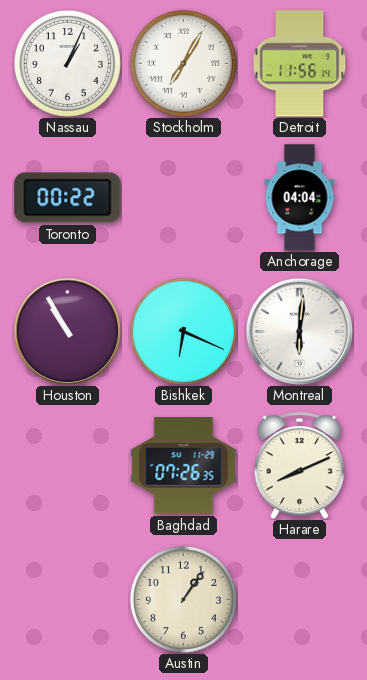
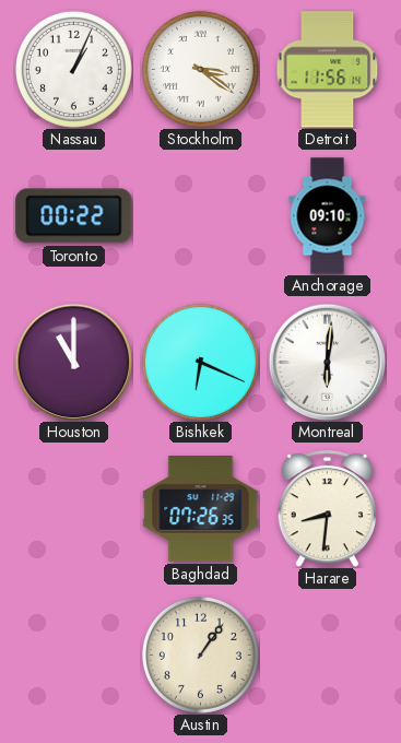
Stockholm: 7:05 -> 3:21
Anchorage: 04:04 -> 09:10
Houston: 10:55 -> 11:00
Harare: 8:11 -> 8:31
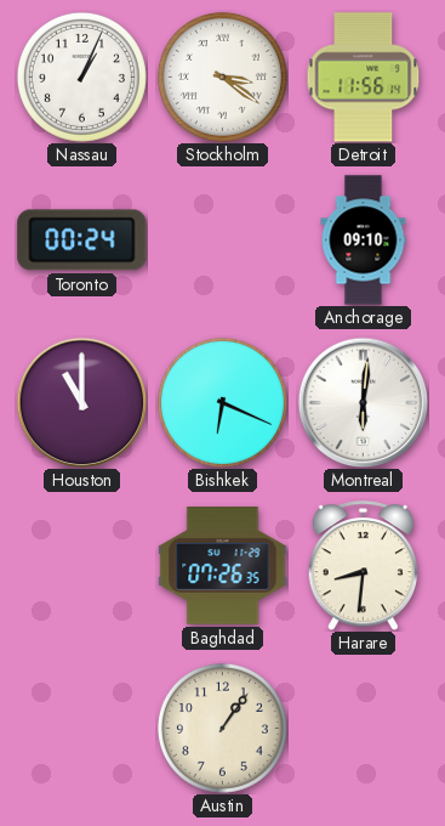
Toronto: 00:22 -> 00:24
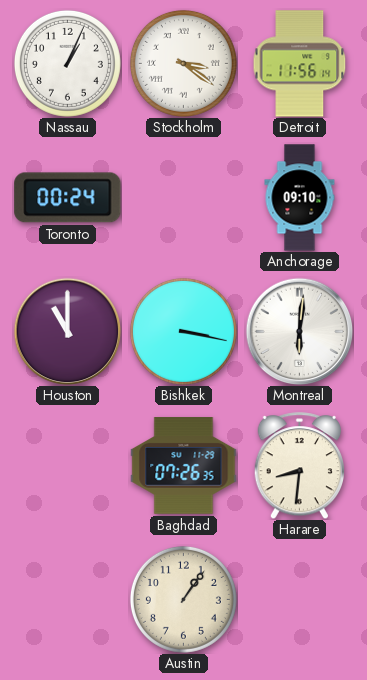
Bishkek: 6:19 -> 3:17
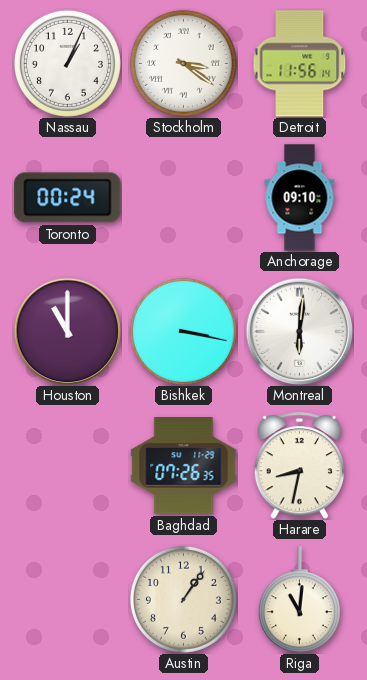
Harare: 8:31 -> 8:32
Riga: none -> 11:01
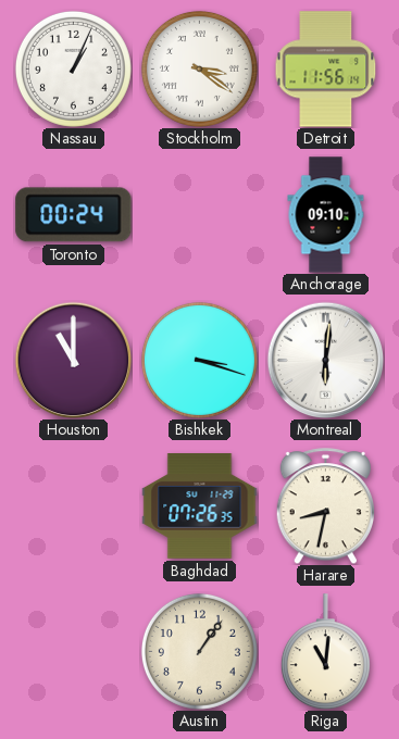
Bishkek: 3:17 -> 3:18
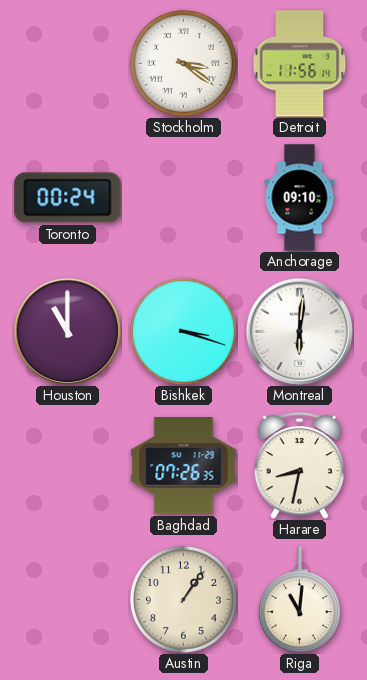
Nassau: 1:04 -> none
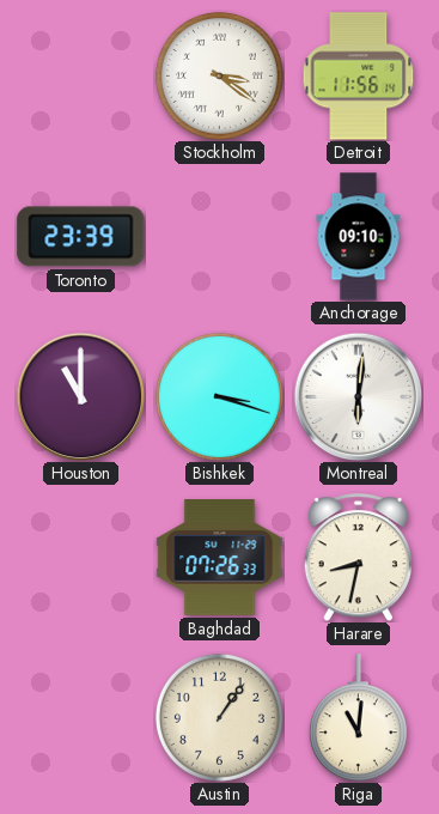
Toronto: 00:24 -> 23:39
Baghdad: 07:26:35 -> 07:26:33
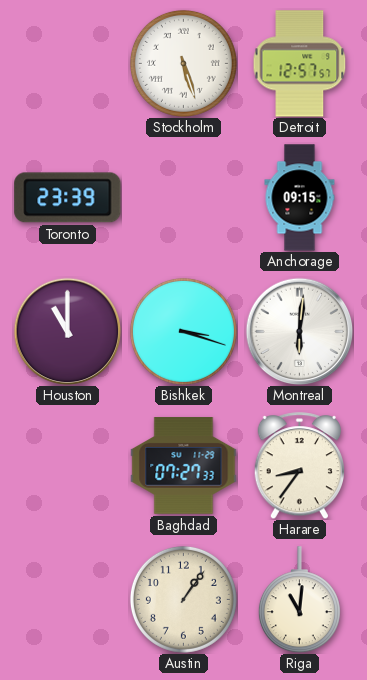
Stockholm: 3:21 -> 5:27
Detroit: 11:56 -> 12:57
Anchorage: 09:10 -> 09:15
Baghdad: 07:26 -> 07:27
Harare: 8:32 -> 8:36
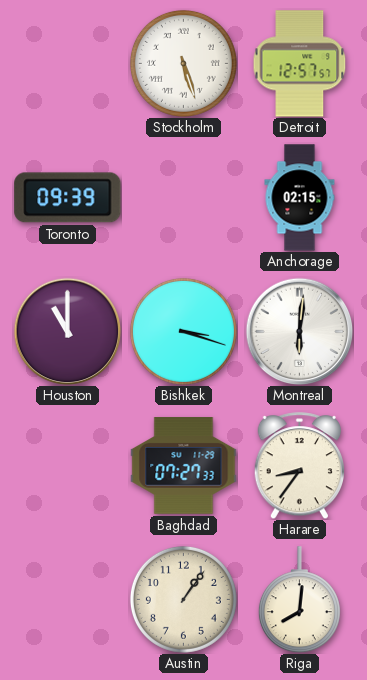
Toronto: 23:39 -> 09:39
Anchorage: 09:15 -> 02:15
Riga: 11:01 -> 8:01
